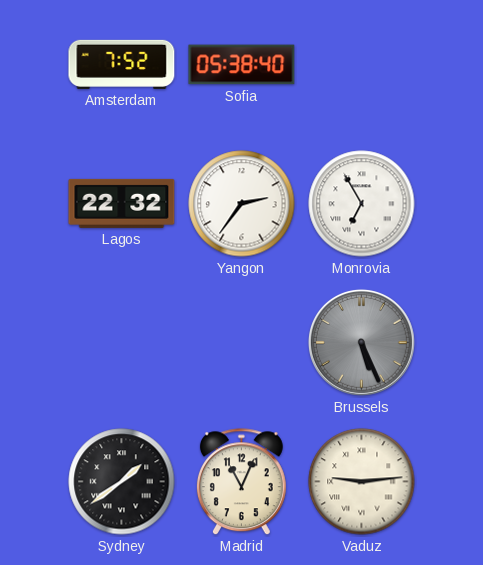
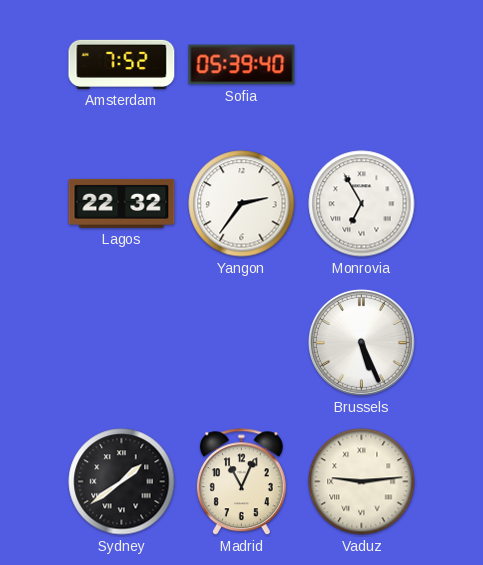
Sofia: 05:38 -> 05:39
Brussels dial: grey -> white
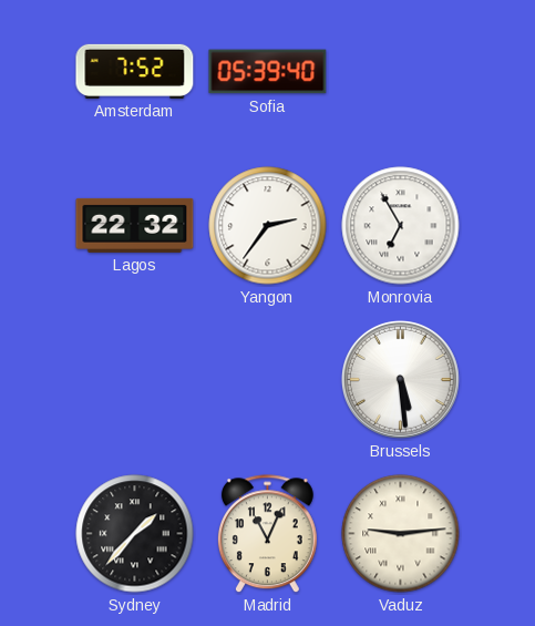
Brussels: 5:26 -> 5:29
Sydney: 1:39 -> 1:37
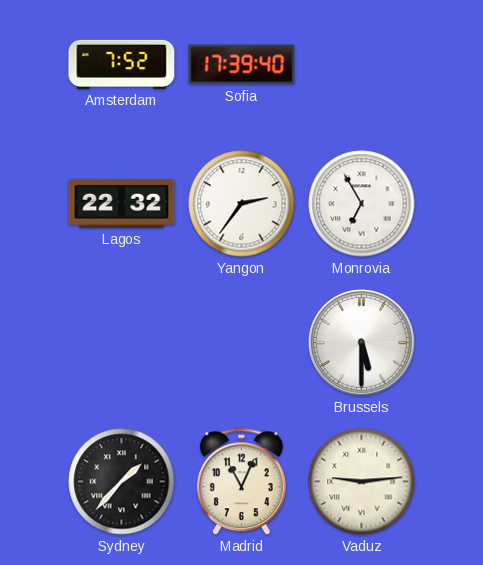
Sofia: 05:39 -> 17:39
Brussels: 5:29 -> 5:30
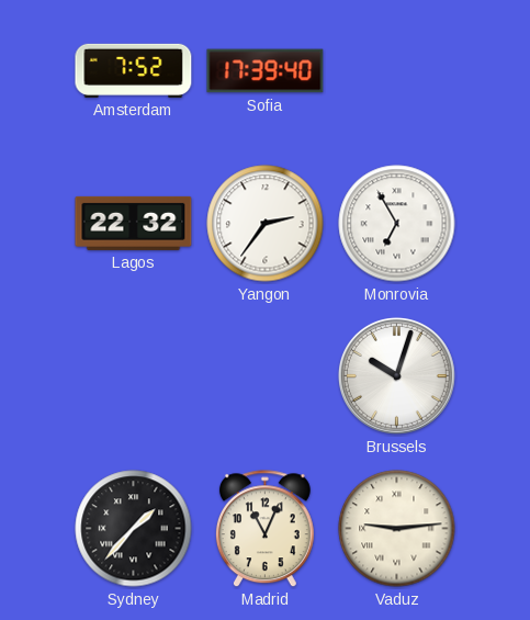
Brussels: 5:30 -> 10:03
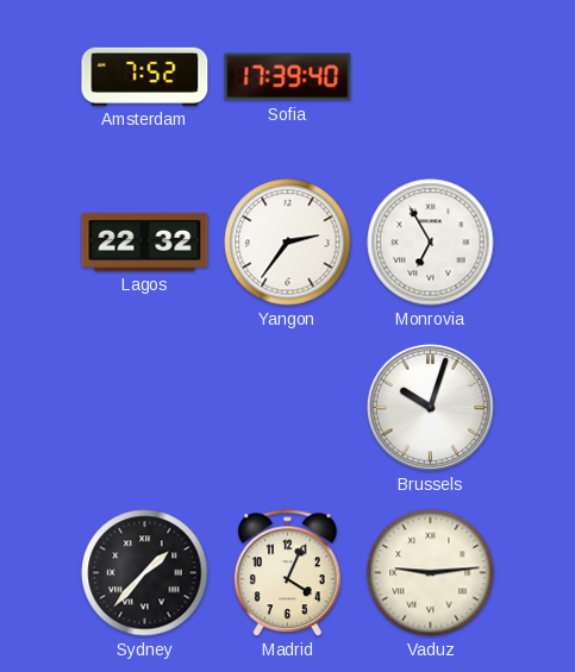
Madrid: 11:04 -> 4:04
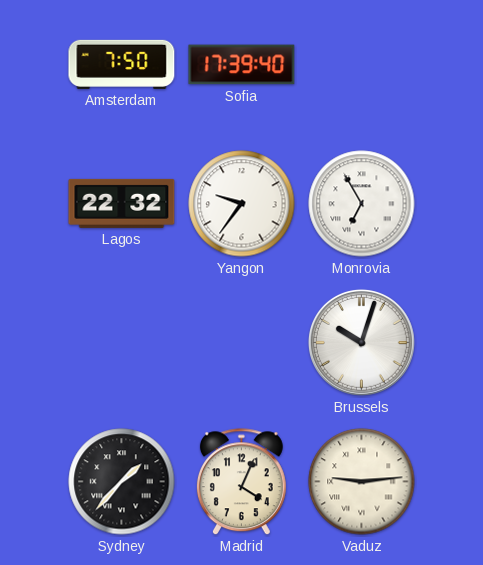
Amsterdam: 7:52 -> 7:50
Yangon: 2:36 -> 9:36
